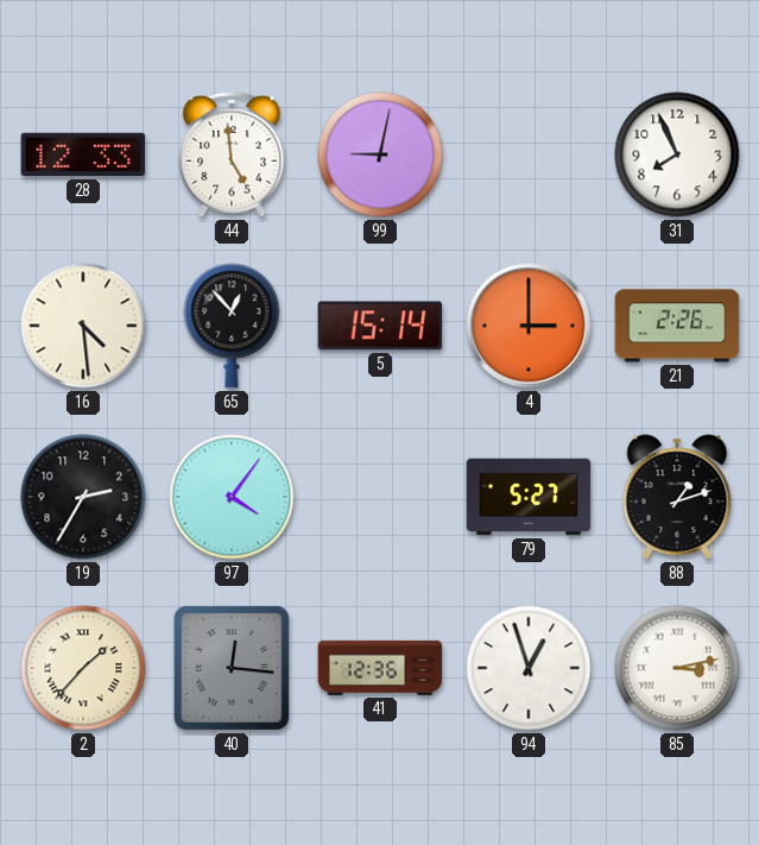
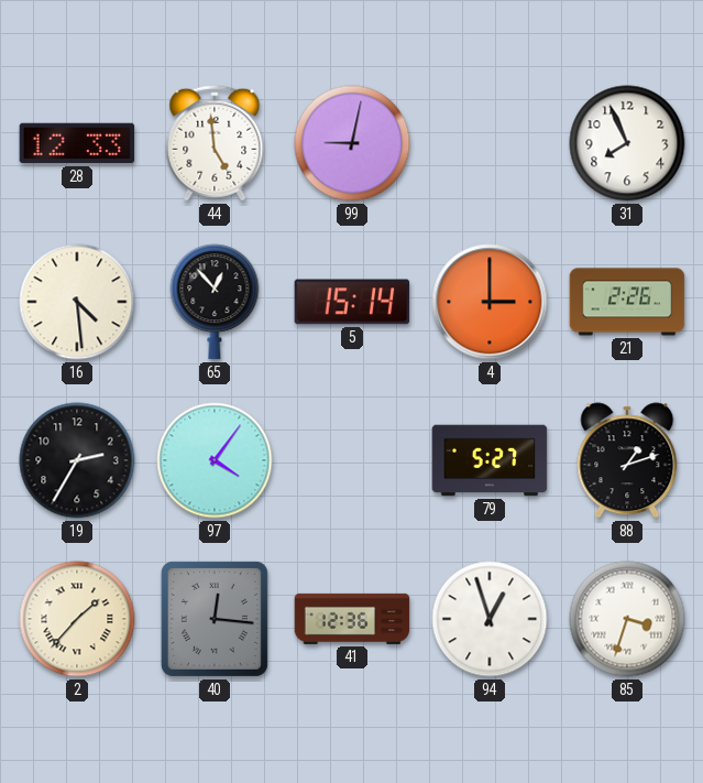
85: 3:13 -> 3:33
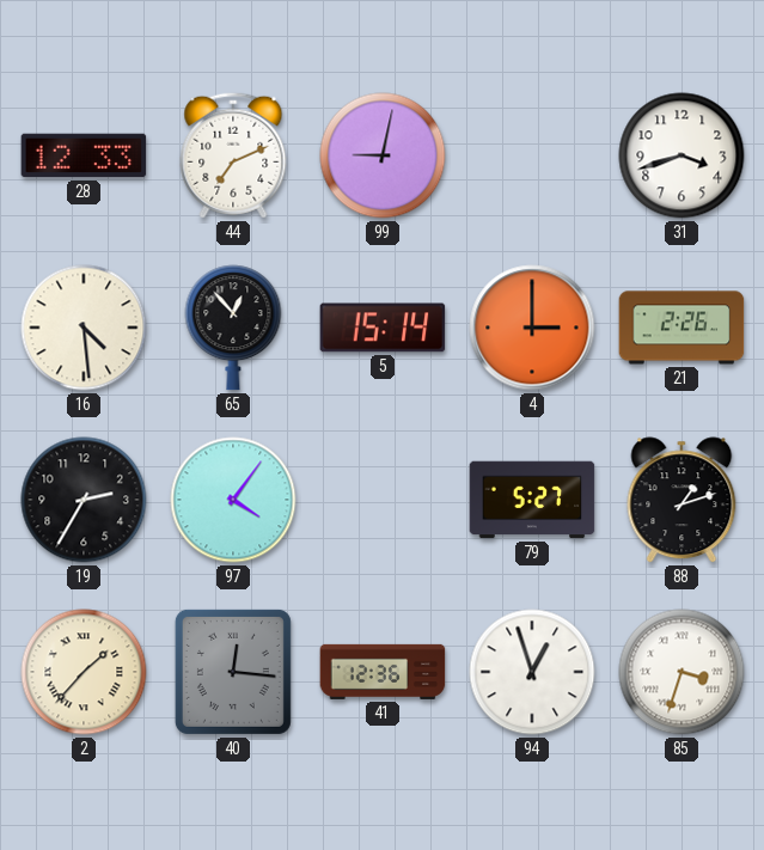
44: 4:59 -> 7:11
31: 7:56 -> 3:42
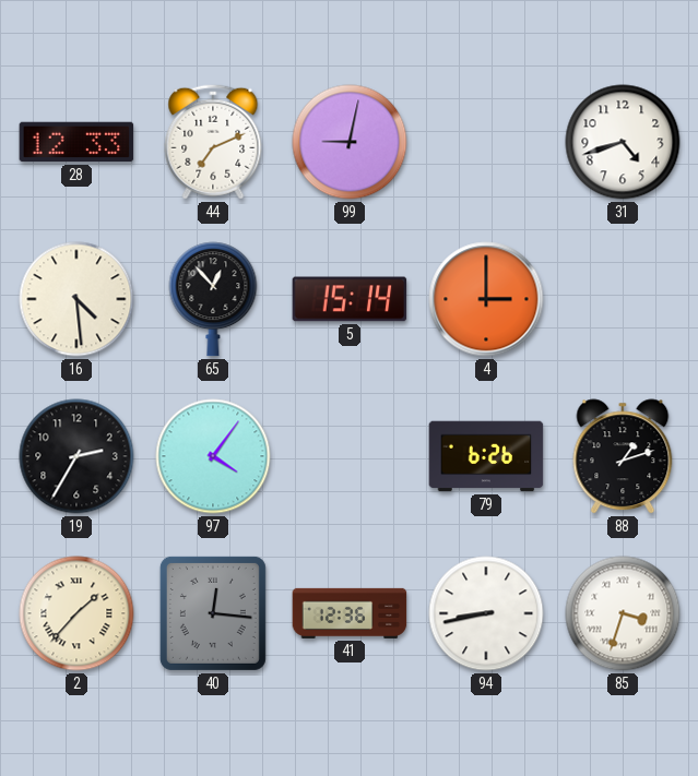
31: 3:42 -> 4:42
21: 2:26 -> none
79: 5:27 -> 6:26
94: 12:57 -> 8:43
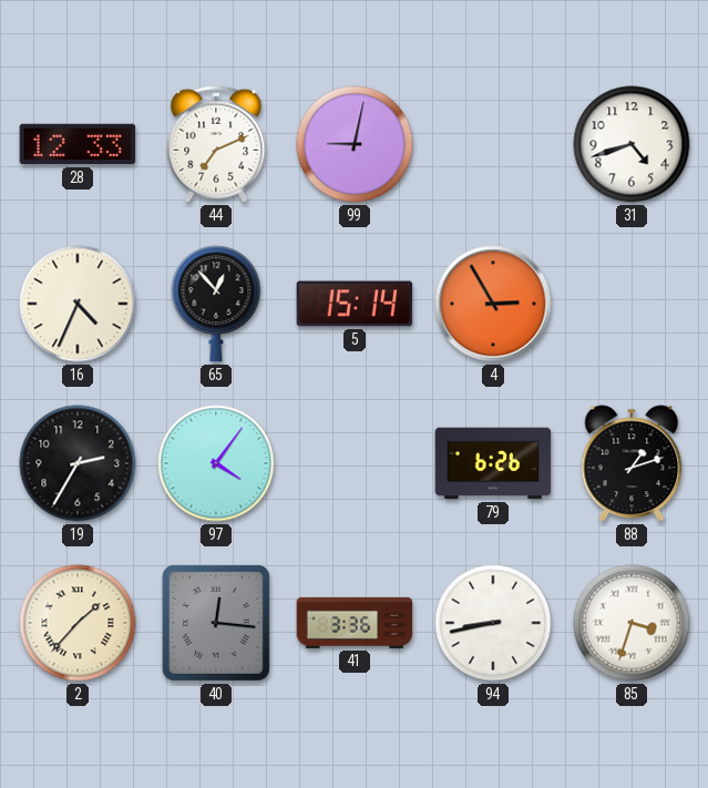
16: 4:29 -> 4:34
4: 3:00 -> 2:55
41: 12:36 -> 3:36
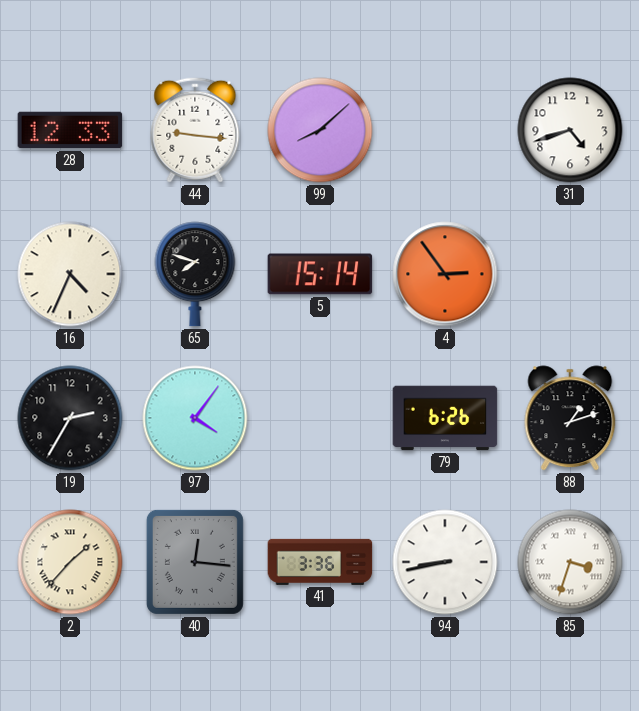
44: 7:11 -> 9:16
99: 9:02 -> 8:08
65: 12:53 -> 7:48
4: 2:55 -> 2:54
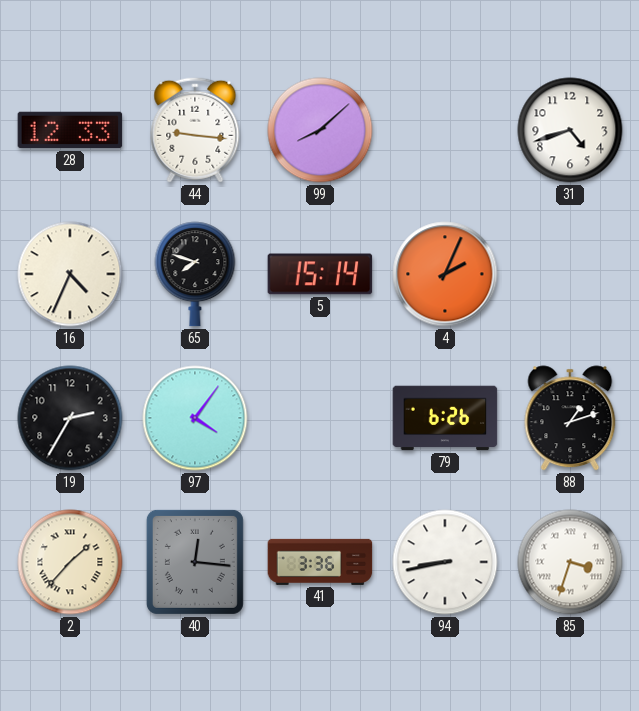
4: 2:54 -> 2:04
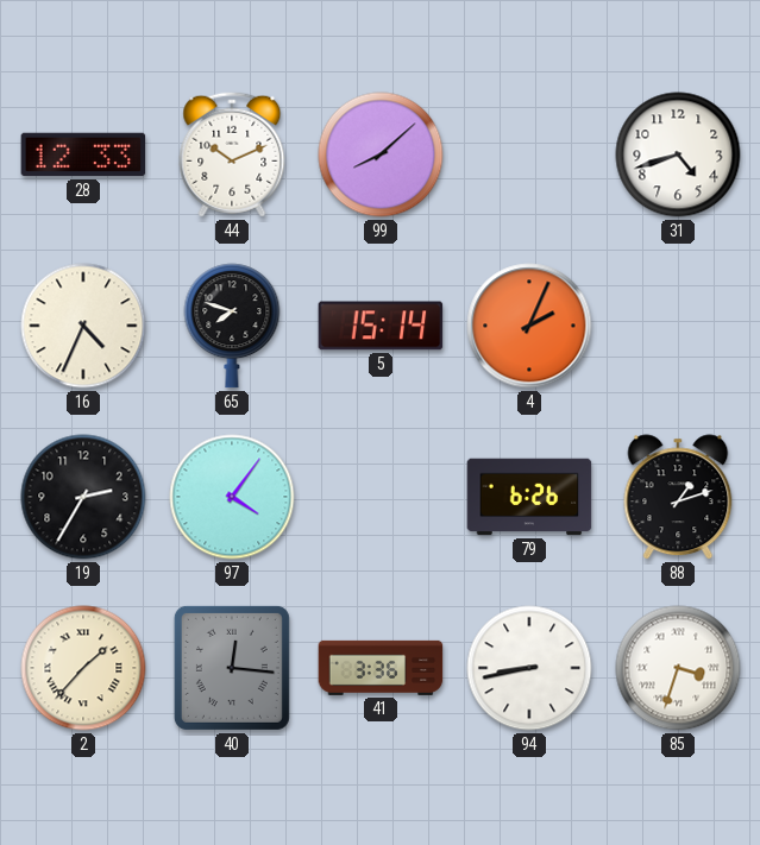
44: 9:16 -> 10:11
